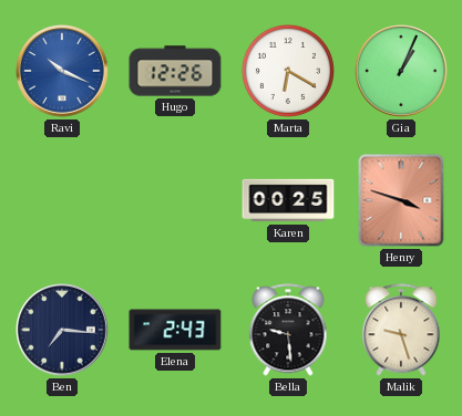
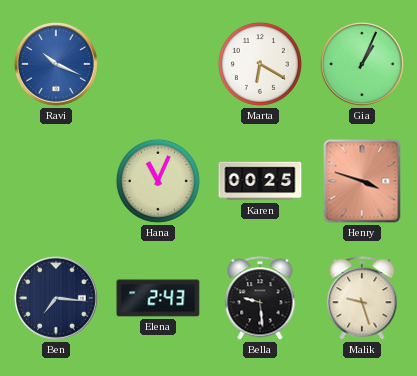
Hugo: 12:26 -> none
Hana: none -> 11:04
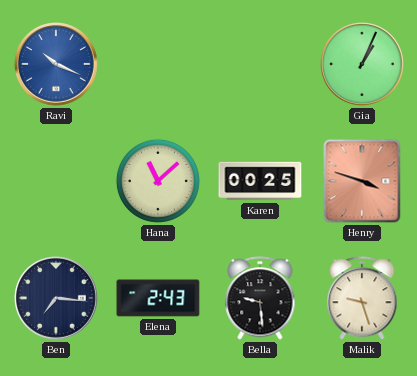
Marta: 6:20 -> none
Hana: 11:04 -> 11:08
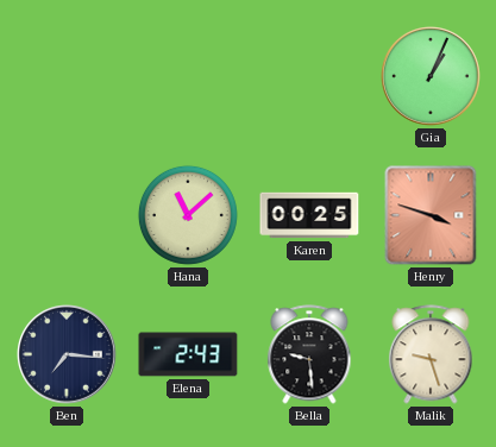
Ravi: 10:19 -> none
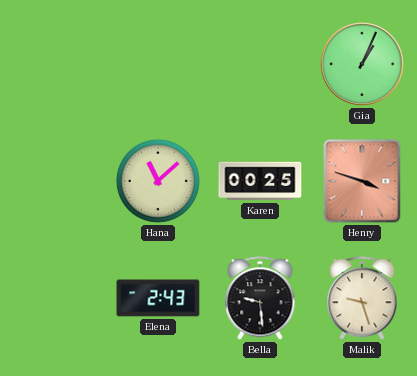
Ben: 7:16 -> none
